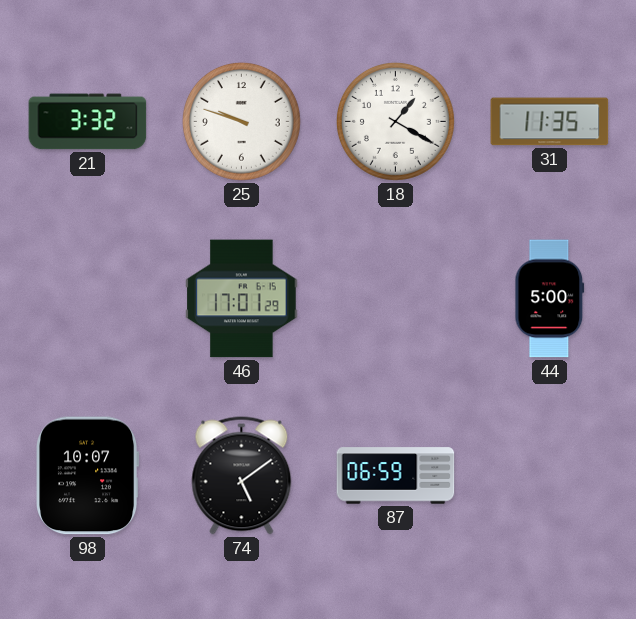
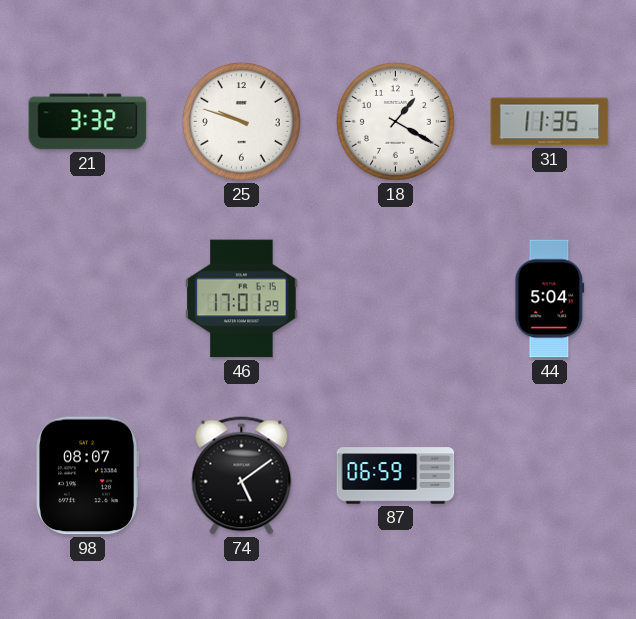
44: 5:00 -> 5:04
98: 10:07 -> 08:07
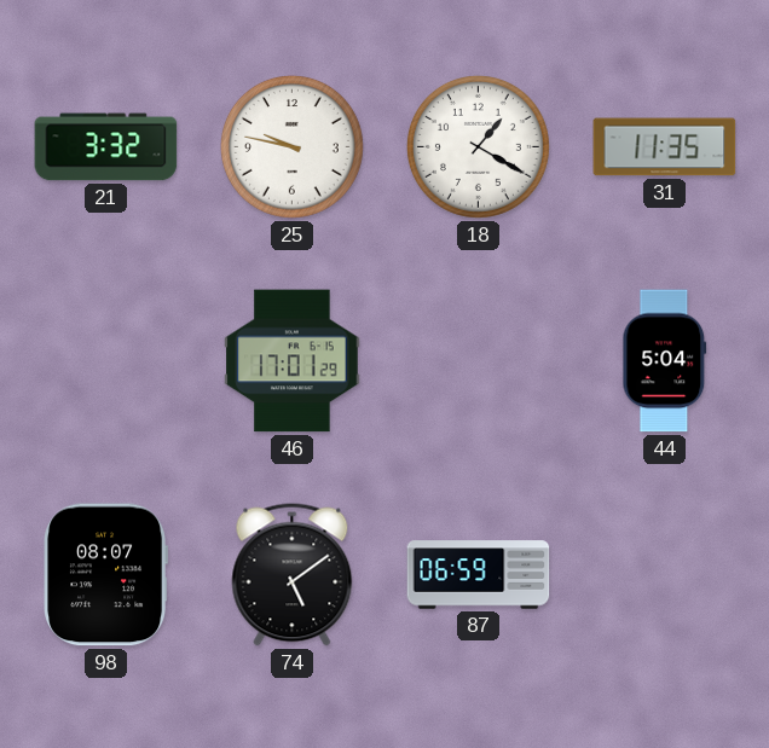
25: 9:48 -> 9:47
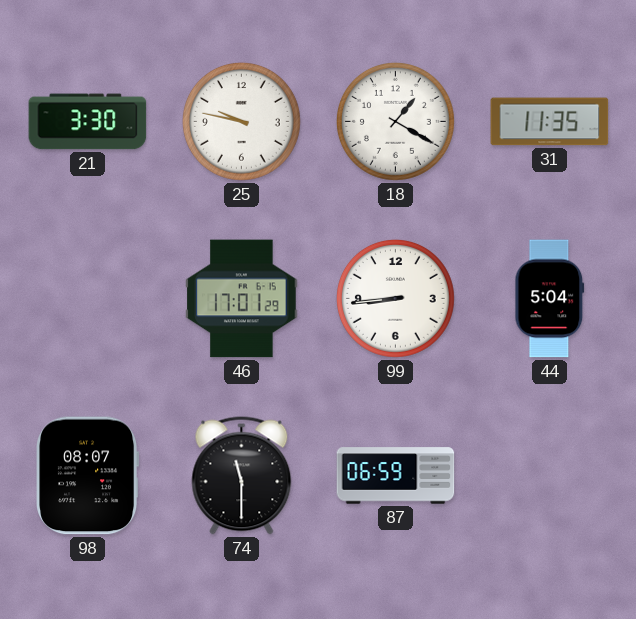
21: 3:32 -> 3:30
99: none -> 8:44
74: 5:09 -> 11:30
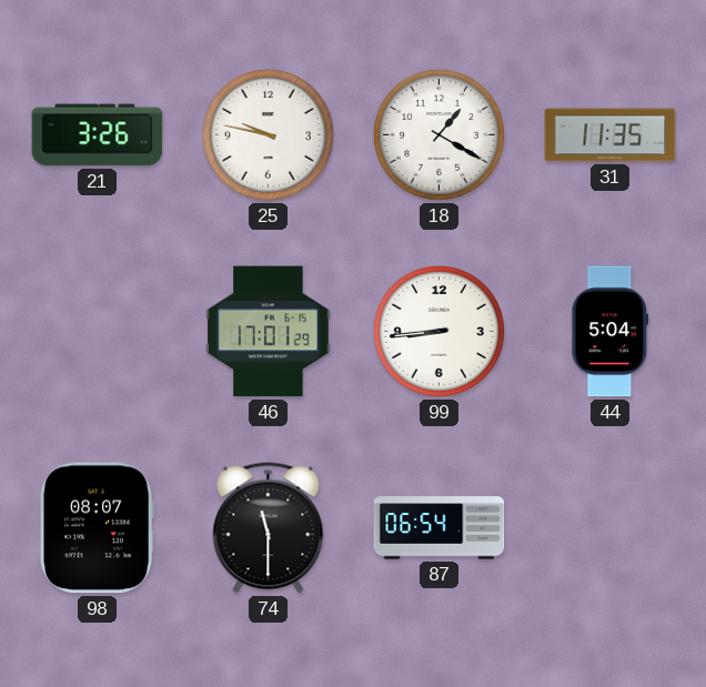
21: 3:30 -> 3:26
87: 06:59 -> 06:54
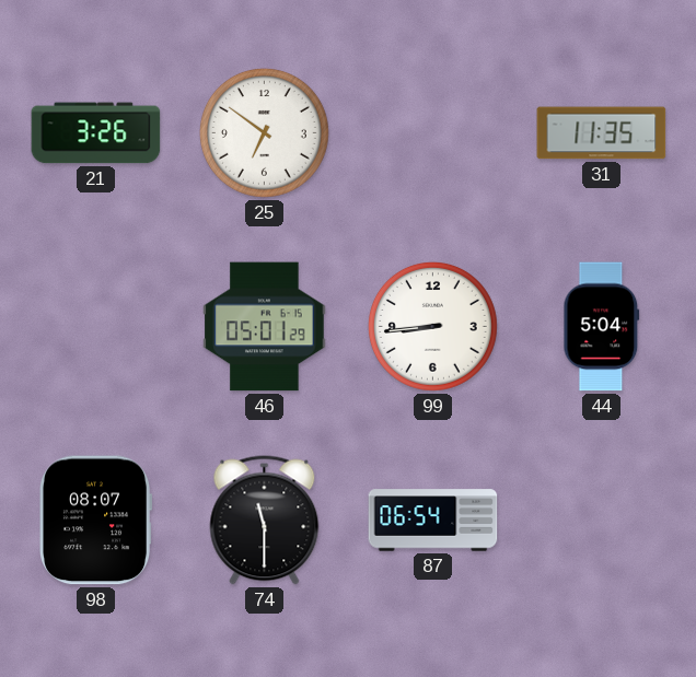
25: 9:47 -> 6:51
18: 1:20 -> none
46: 17:01 -> 05:01
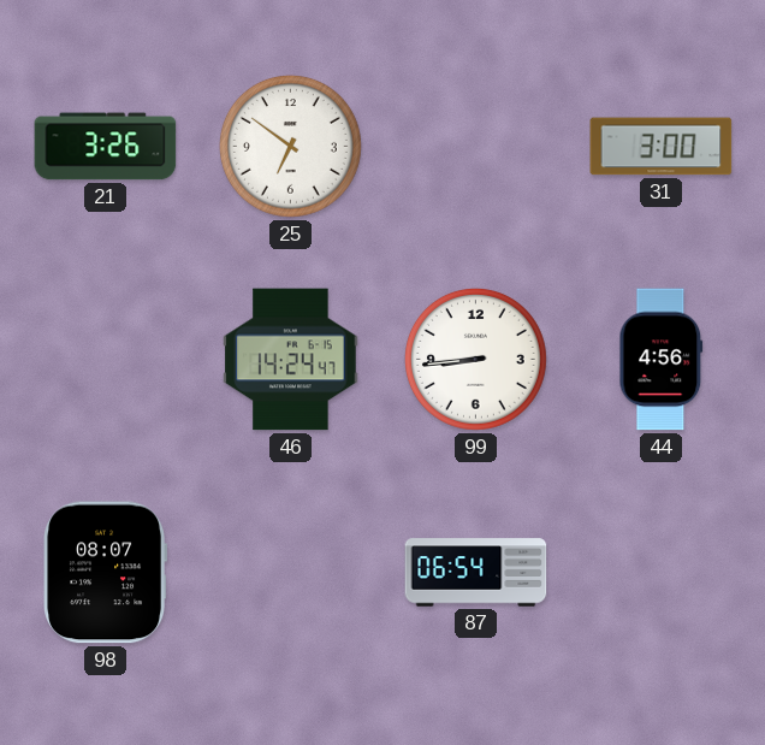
31: 11:35 -> 3:00
46: 05:01 -> 14:24
44: 5:04 -> 4:56
74: 11:30 -> none
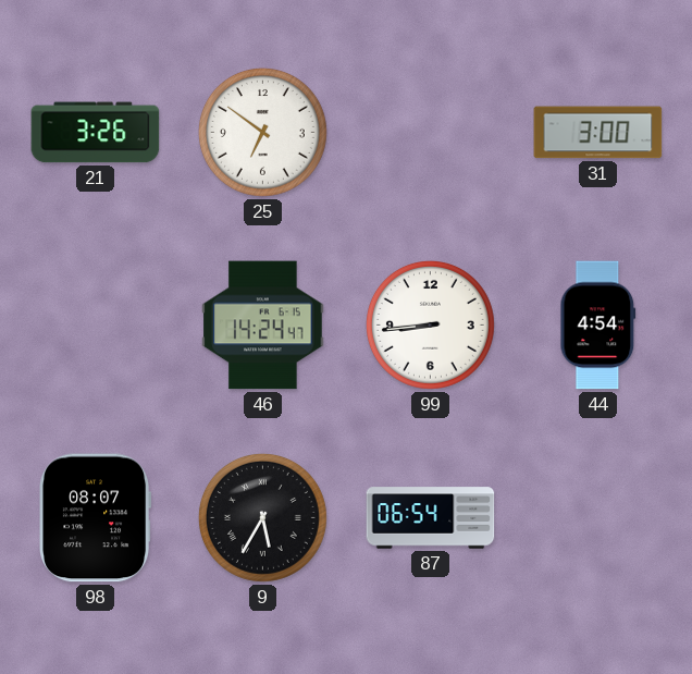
44: 4:56 -> 4:54
9: none -> 5:35
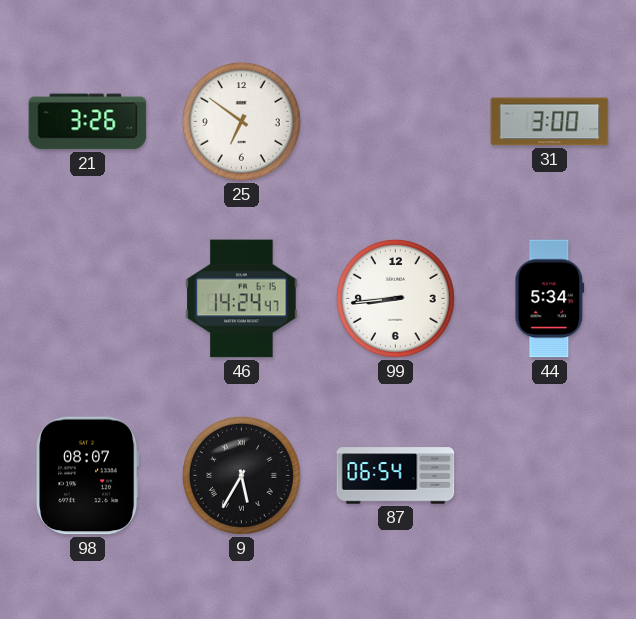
44: 4:54 -> 5:34
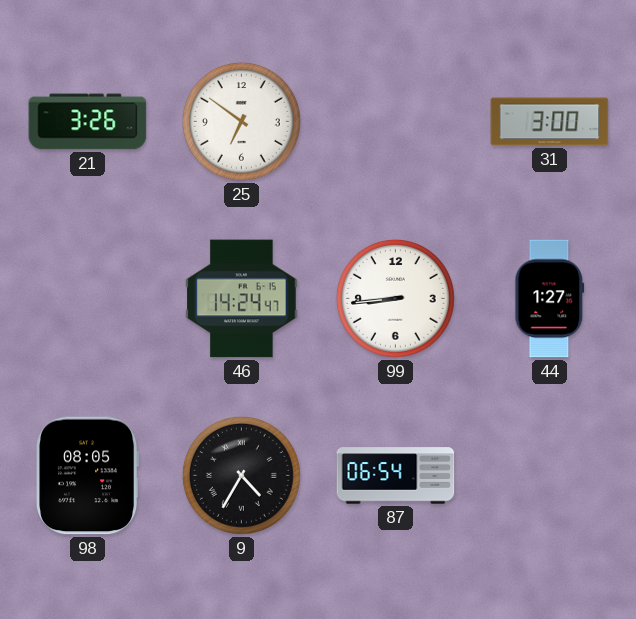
44: 5:34 -> 1:27
98: 08:07 -> 08:05
9: 5:35 -> 4:35
